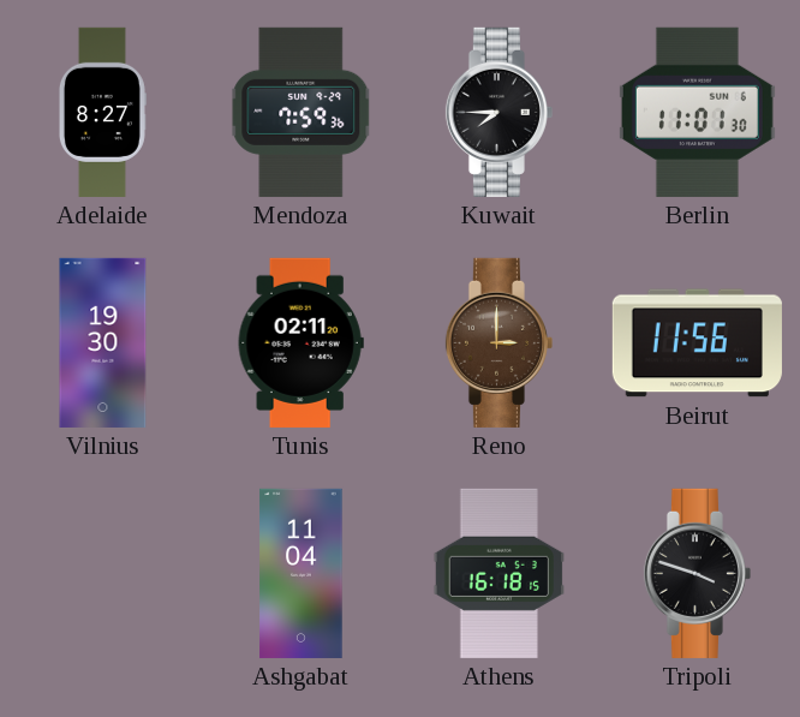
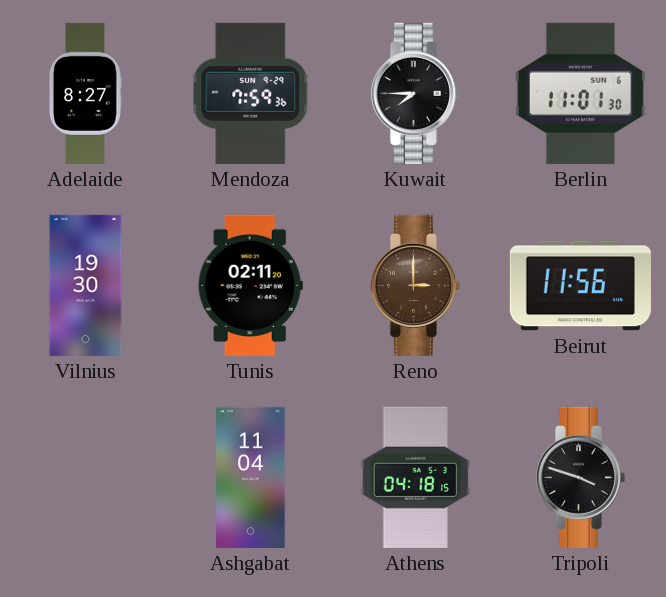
Athens: 16:18 -> 04:18
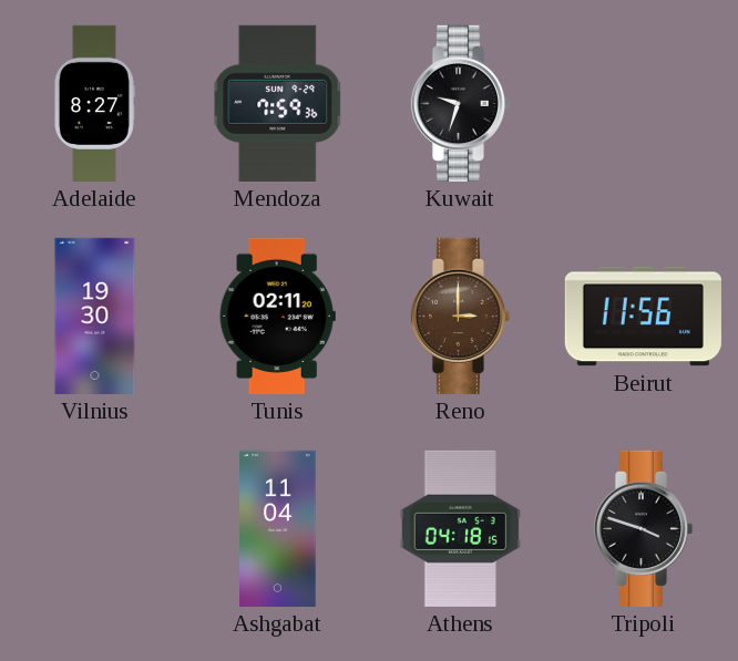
Kuwait: 7:45 -> 9:33
Berlin: 11:01 -> none
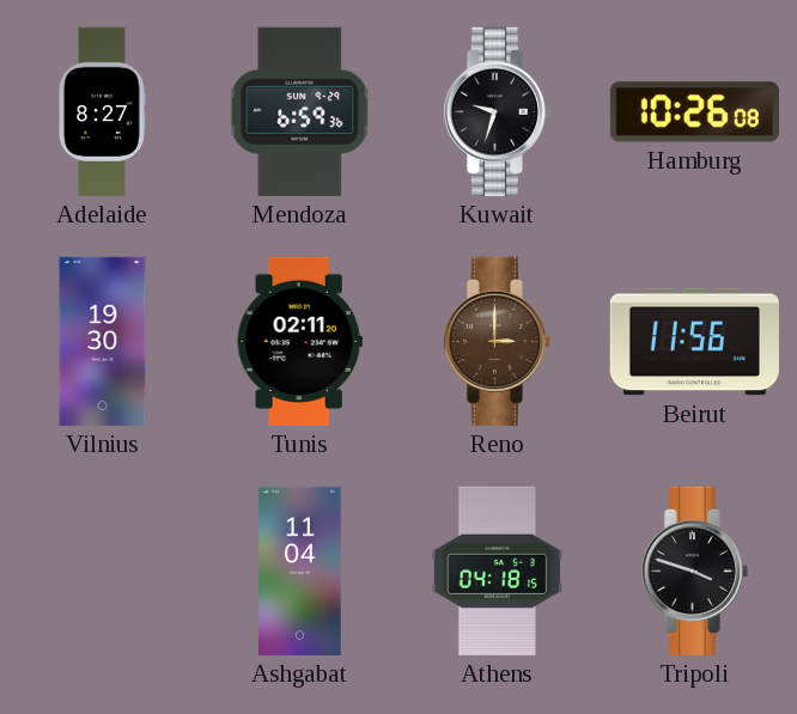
Mendoza: 7:59 -> 6:59
Hamburg: none -> 10:26
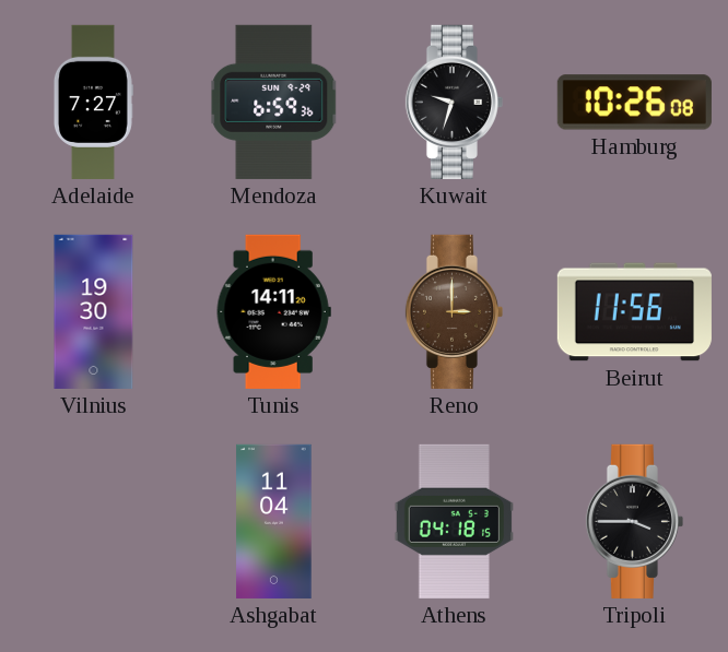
Adelaide: 8:27 -> 7:27
Tunis: 02:11 -> 14:11
Tripoli: 3:48 -> 3:45
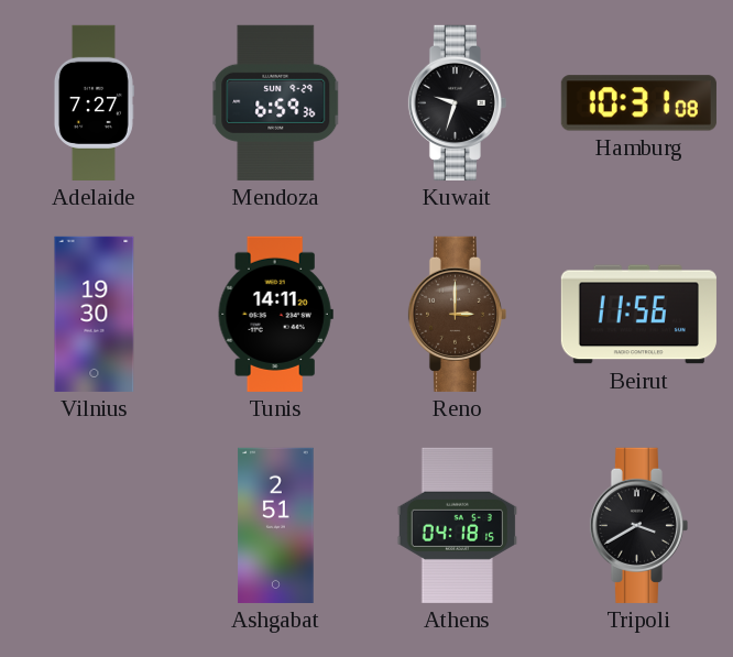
Hamburg: 10:26 -> 10:31
Ashgabat: 11:04 -> 2:51
Tripoli: 3:45 -> 3:40
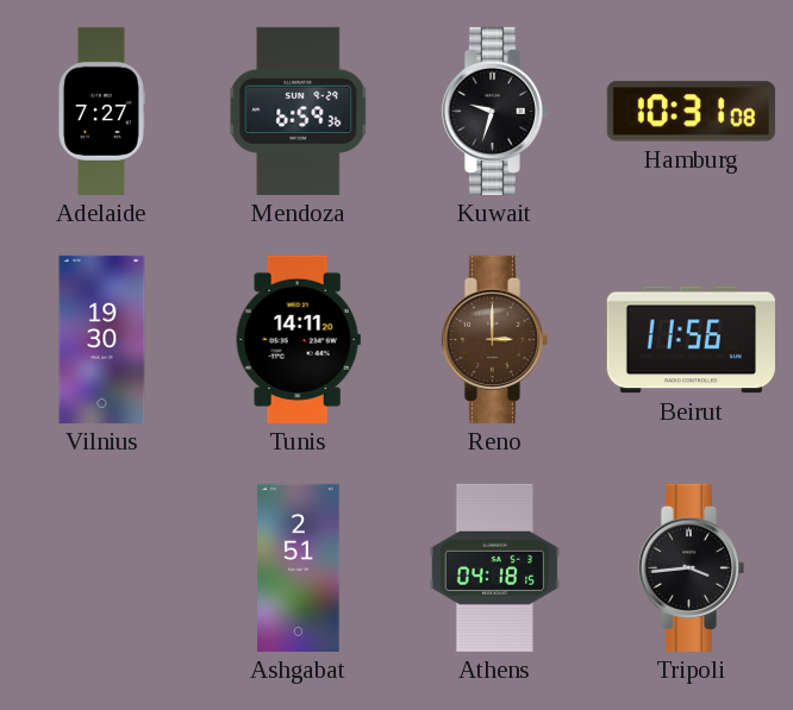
Tripoli: 3:40 -> 3:44
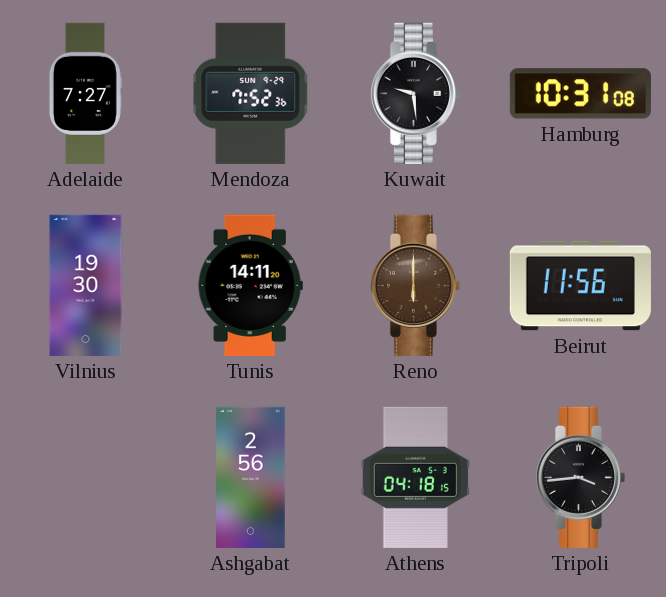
Mendoza: 6:59 -> 7:52
Kuwait: 9:33 -> 9:29
Reno: 3:00 -> 6:00
Ashgabat: 2:51 -> 2:56
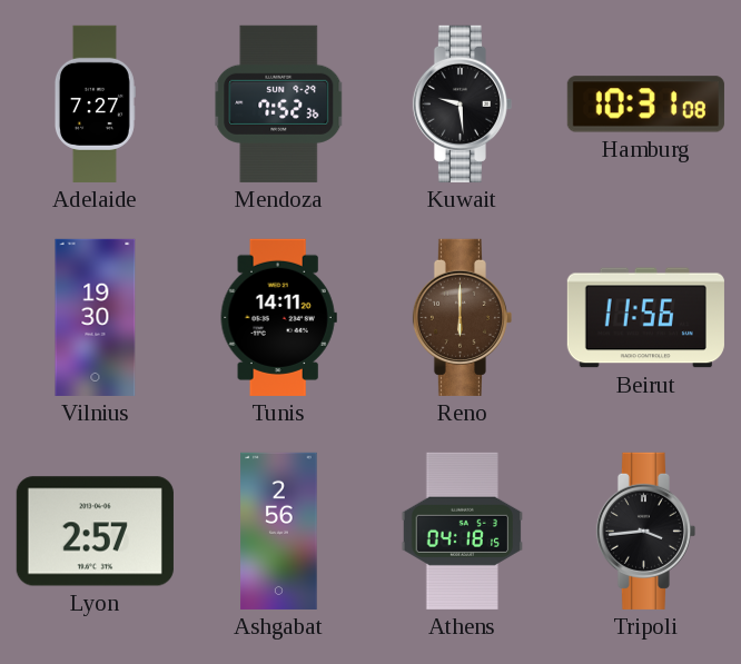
Lyon: none -> 2:57
